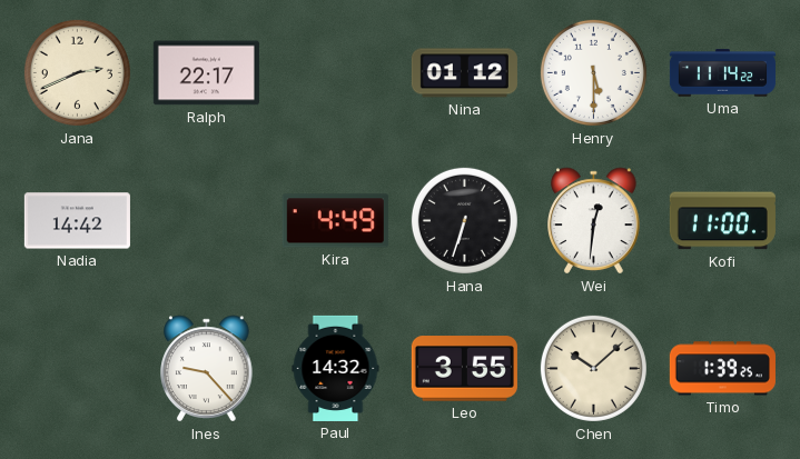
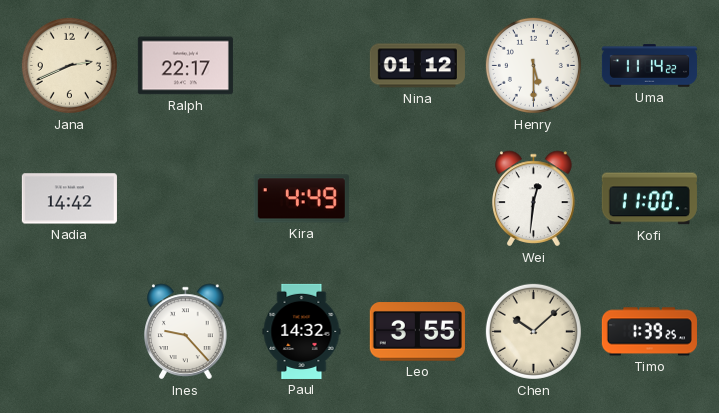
Hana: 6:33 -> none
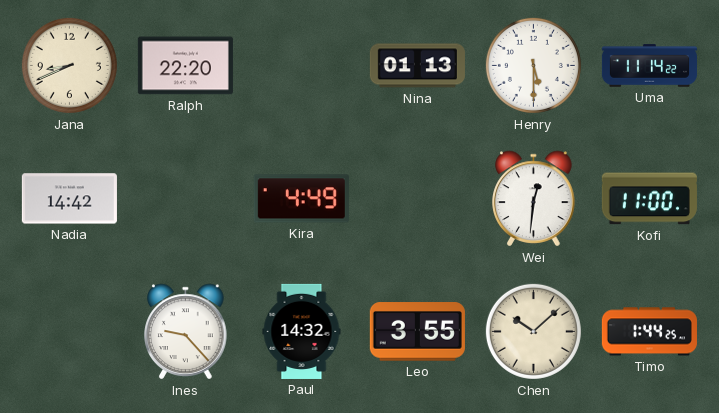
Jana: 2:41 -> 8:41
Ralph: 22:17 -> 22:20
Nina: 01:12 -> 01:13
Timo: 1:39 -> 1:44
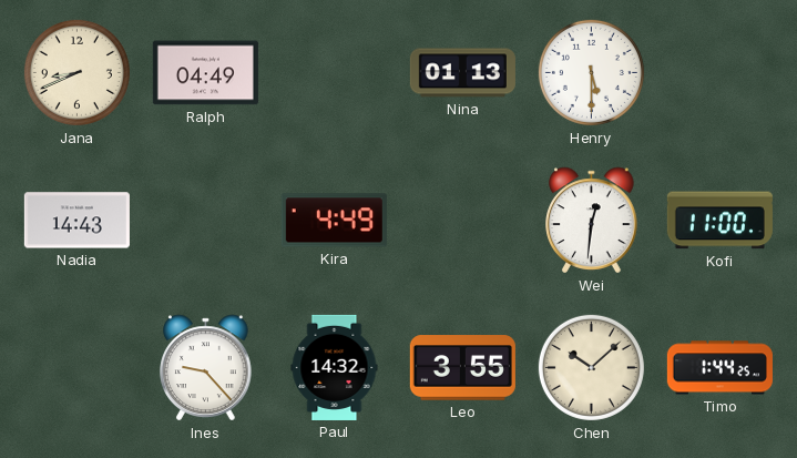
Ralph: 22:20 -> 04:49
Uma: 11:14 -> none
Nadia: 14:42 -> 14:43
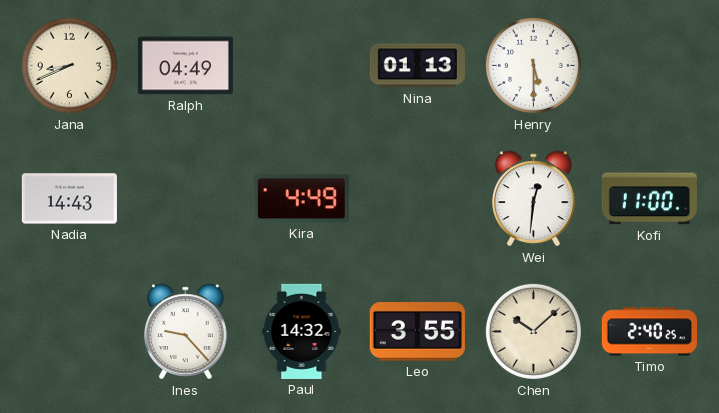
Timo: 1:44 -> 2:40
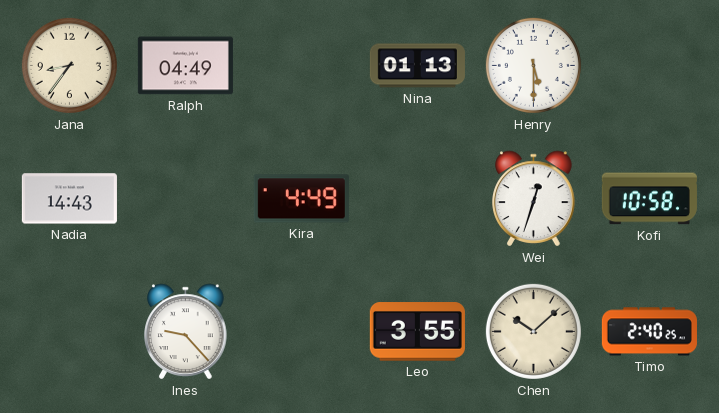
Jana: 8:41 -> 8:36
Wei: 12:31 -> 12:33
Kofi: 11:00 -> 10:58
Paul: 14:32 -> none
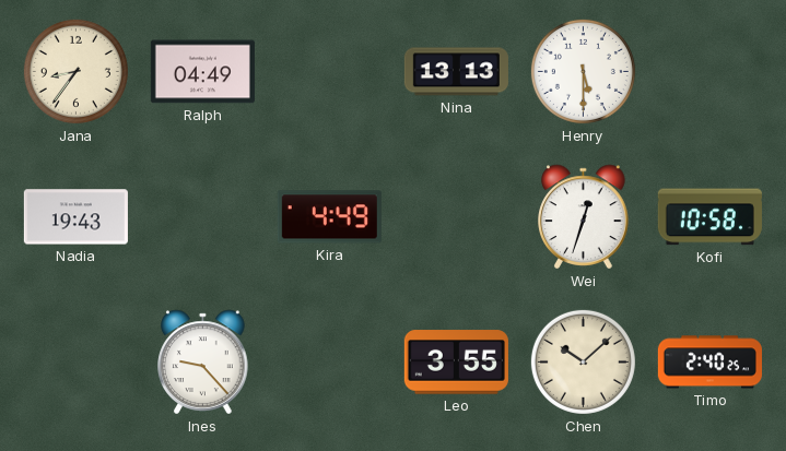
Nina: 01:13 -> 13:13
Nadia: 14:43 -> 19:43
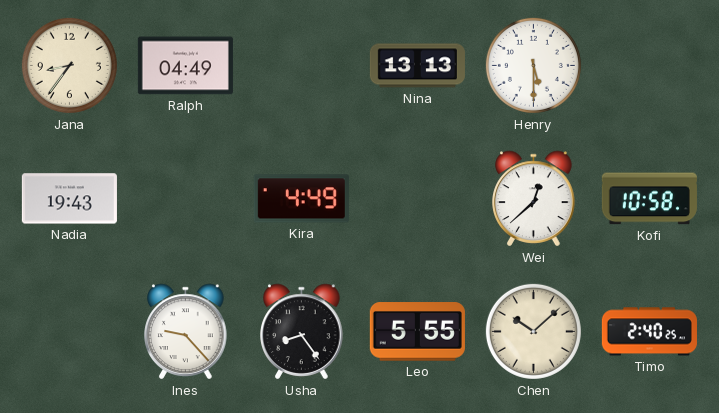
Wei: 12:33 -> 12:38
Usha: none -> 8:24
Leo: 3:55 -> 5:55
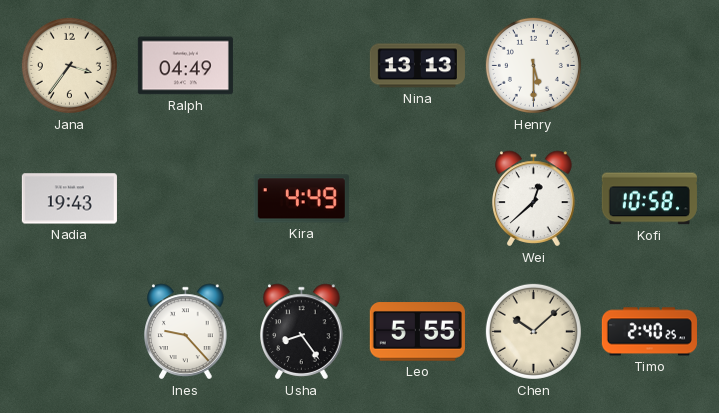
Jana: 8:36 -> 3:36
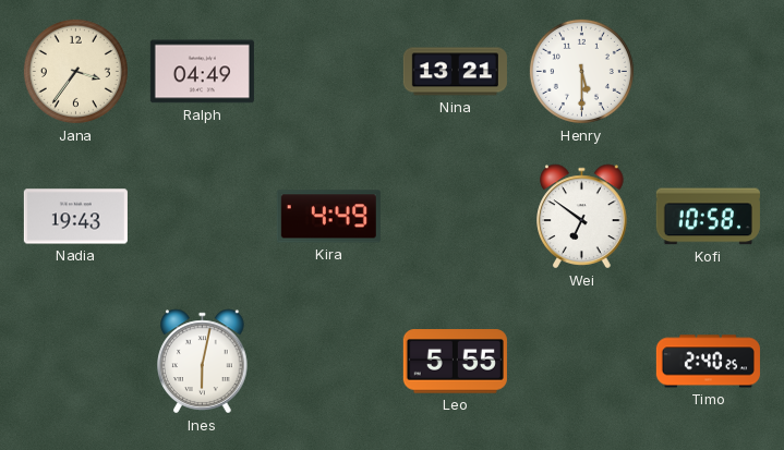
Nina: 13:13 -> 13:21
Wei: 12:38 -> 6:51
Ines: 9:23 -> 6:02
Usha: 8:24 -> none
Chen: 10:08 -> none
